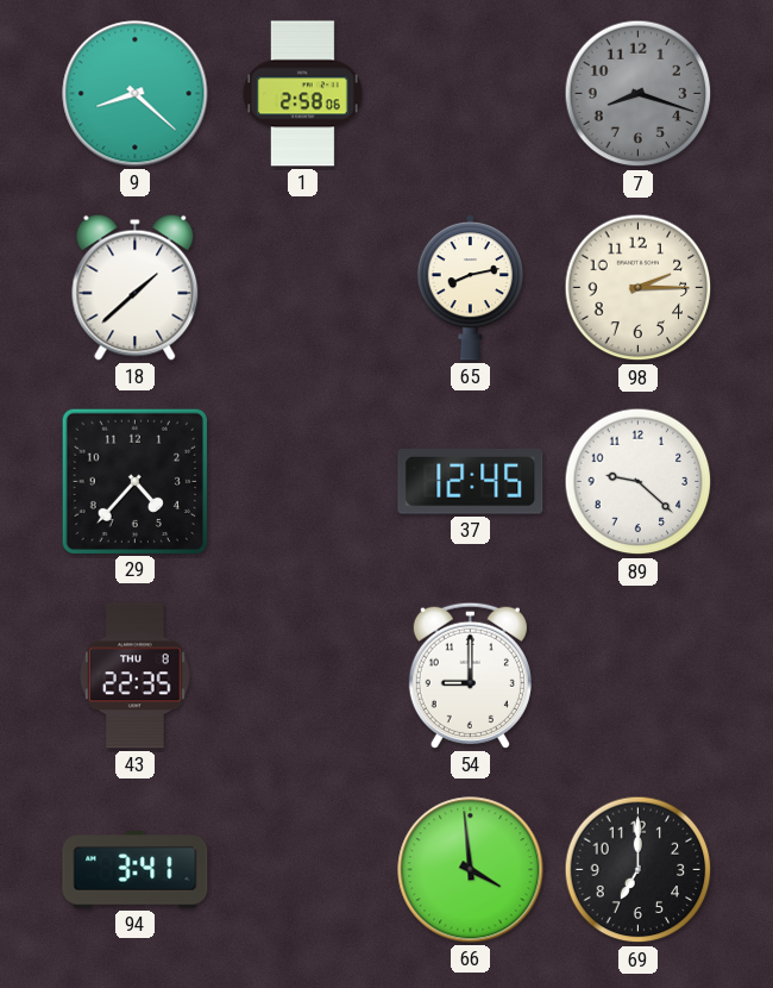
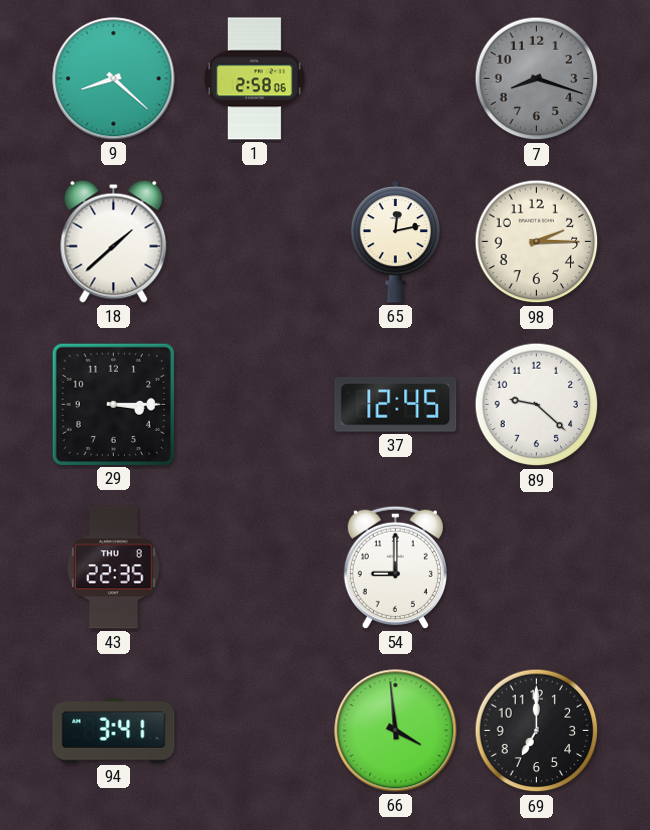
65: 8:13 -> 12:13
29: 4:37 -> 3:15
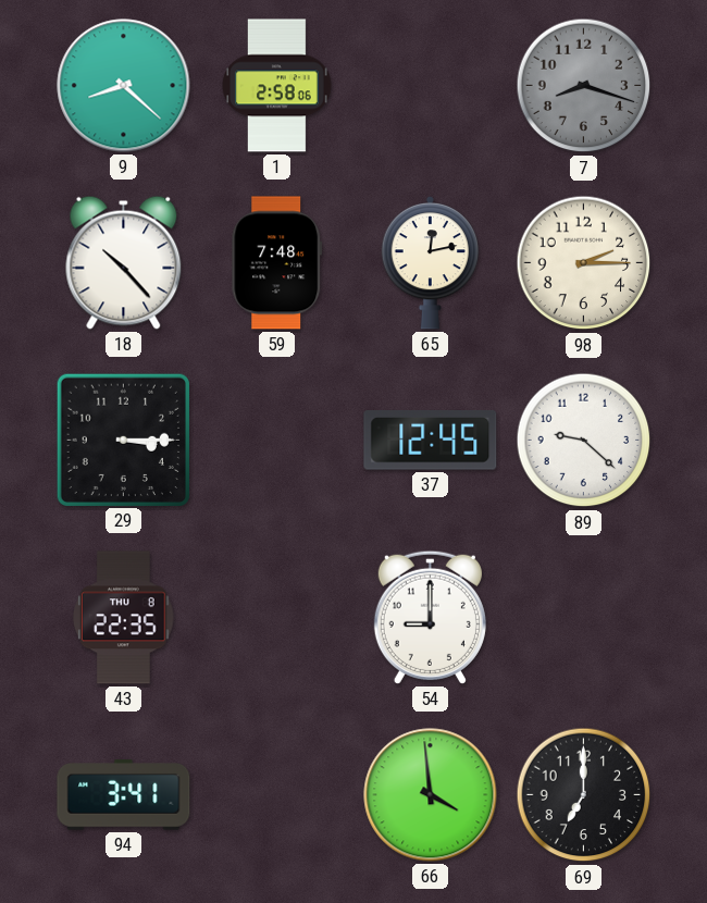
18: 1:38 -> 10:23
59: none -> 7:48
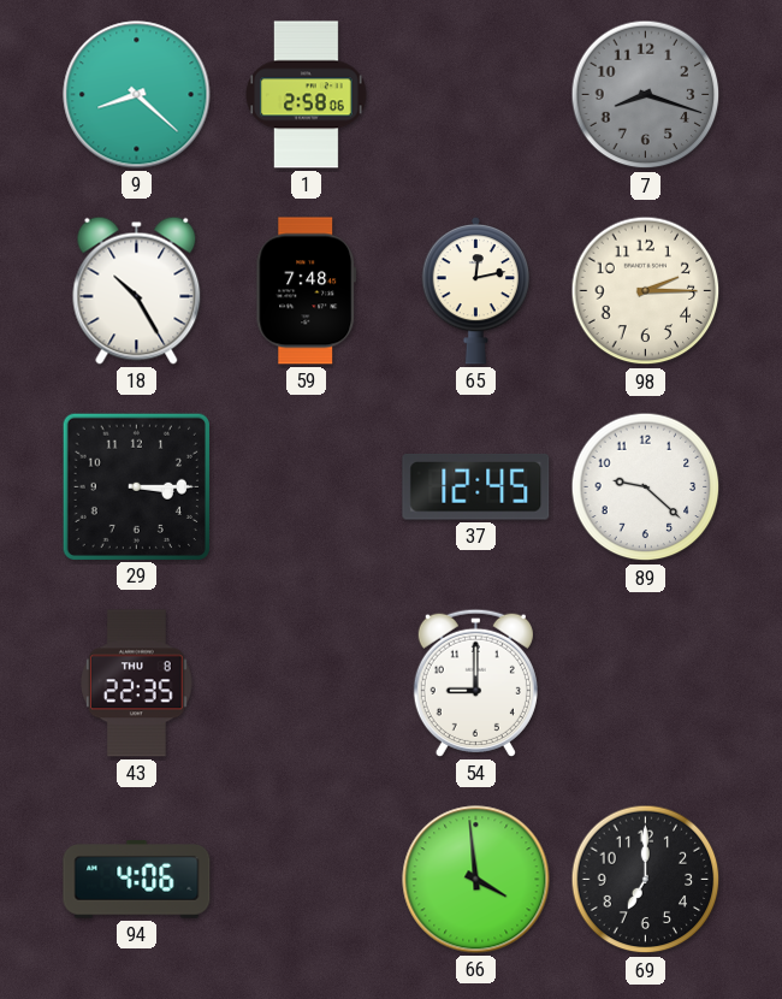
18: 10:23 -> 10:25
94: 3:41 -> 4:06
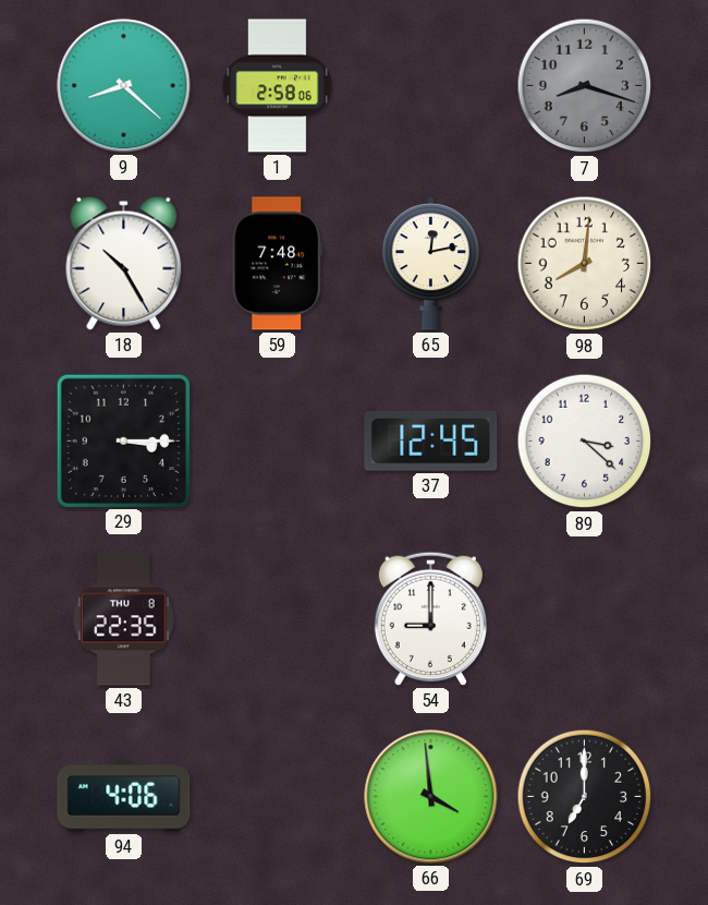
98: 2:15 -> 8:01
89: 9:22 -> 3:22
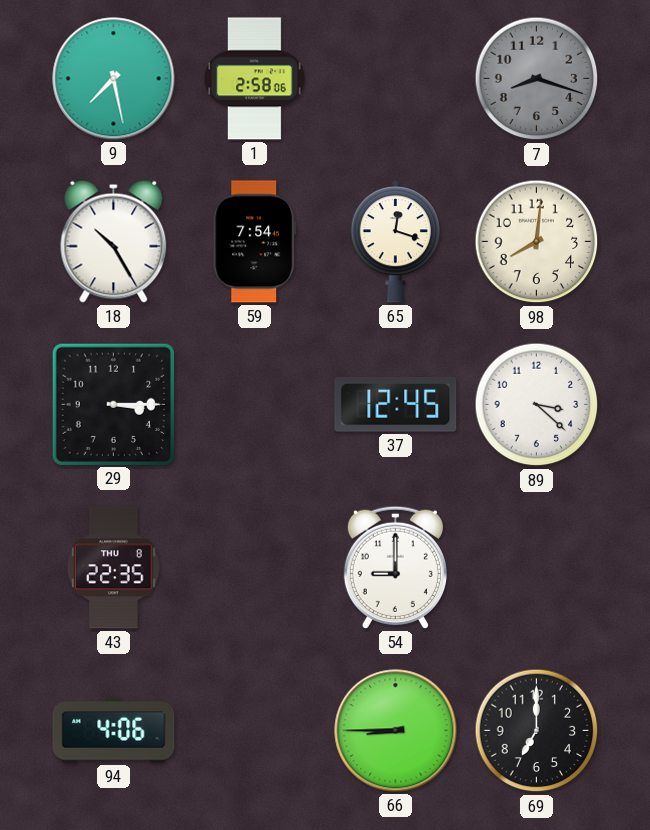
9: 8:22 -> 7:28
59: 7:48 -> 7:54
65: 12:13 -> 12:18
66: 3:59 -> 8:45
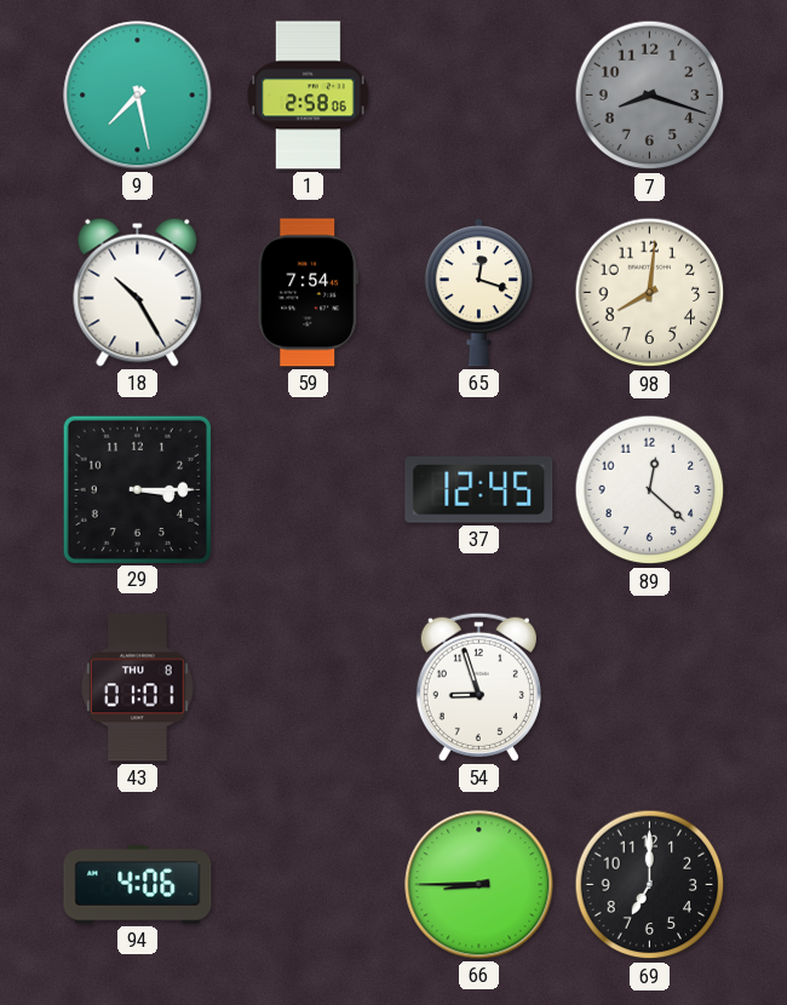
89: 3:22 -> 12:22
43: 22:35 -> 01:01
54: 9:00 -> 8:57
